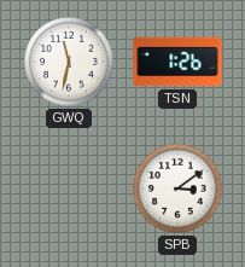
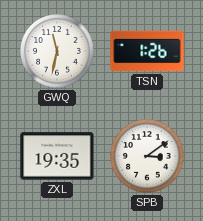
ZXL: none -> 19:35
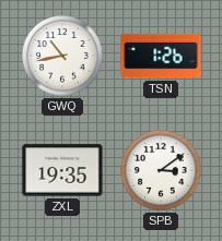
GWQ: 11:32 -> 10:43
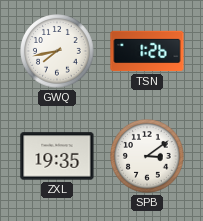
GWQ: 10:43 -> 7:43
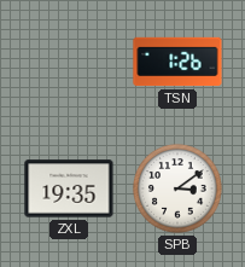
GWQ: 7:43 -> none
